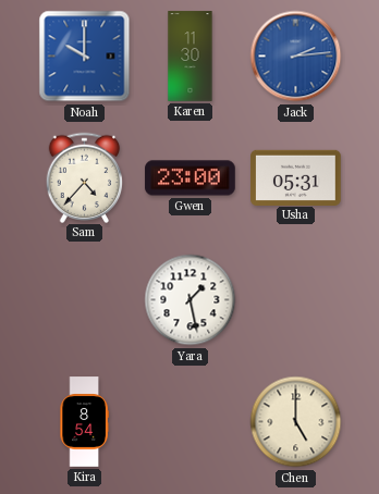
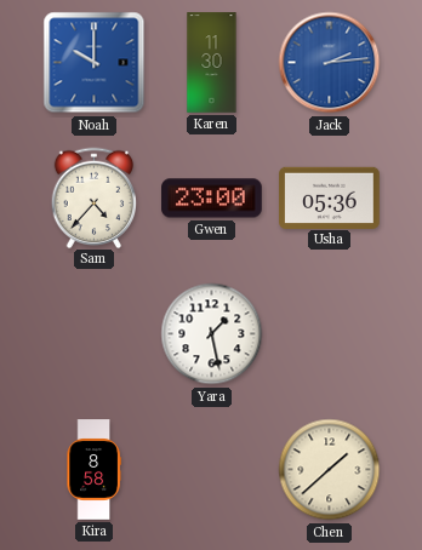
Usha: 05:31 -> 05:36
Kira: 8:54 -> 8:58
Chen: 5:00 -> 1:38
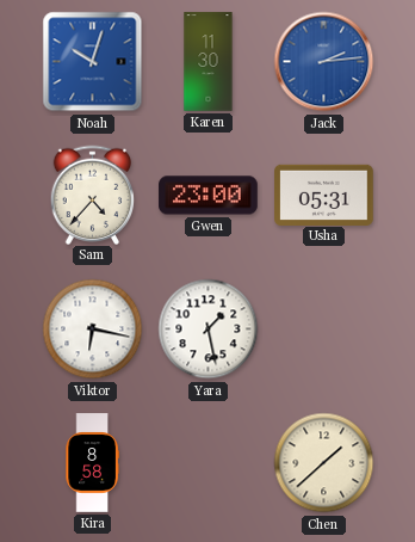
Noah: 10:00 -> 10:03
Usha: 05:36 -> 05:31
Viktor: none -> 6:17
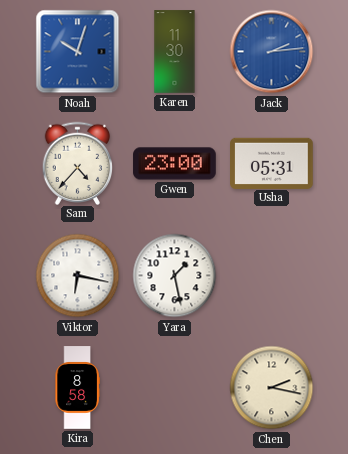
Chen: 1:38 -> 2:17
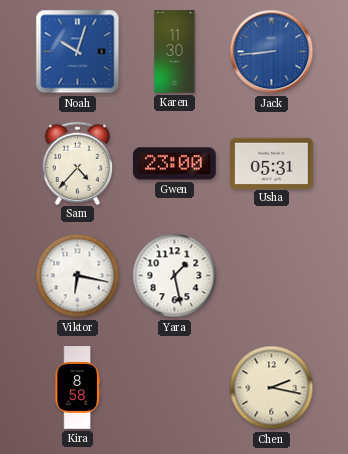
Jack: 2:14 -> 8:44
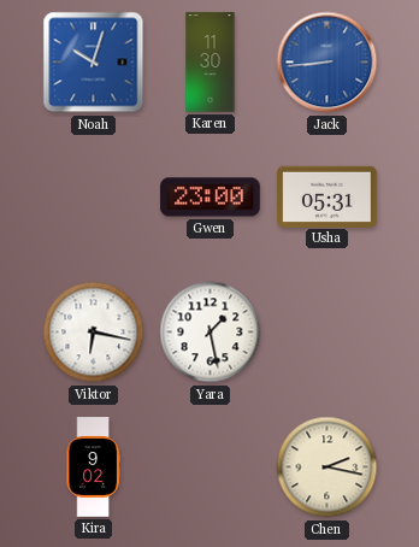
Sam: 4:37 -> none
Kira: 8:58 -> 9:02
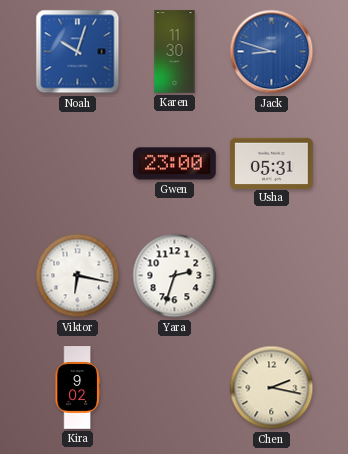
Jack: 8:44 -> 8:48
Yara: 1:28 -> 2:33
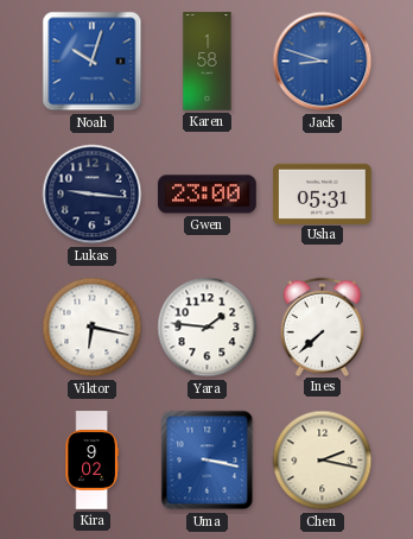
Karen: 11:30 -> 1:58
Lukas: none -> 9:16
Yara: 2:33 -> 1:46
Ines: none -> 7:38
Uma: none -> 3:17
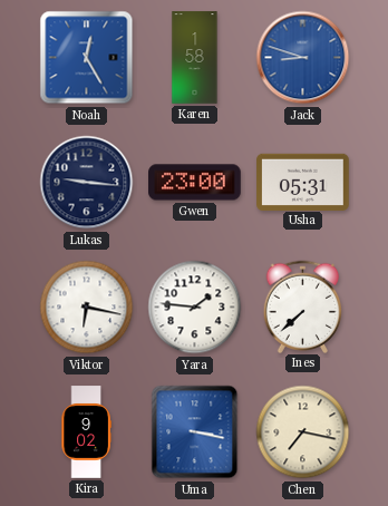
Noah: 10:03 -> 12:25
Chen: 2:17 -> 7:17
